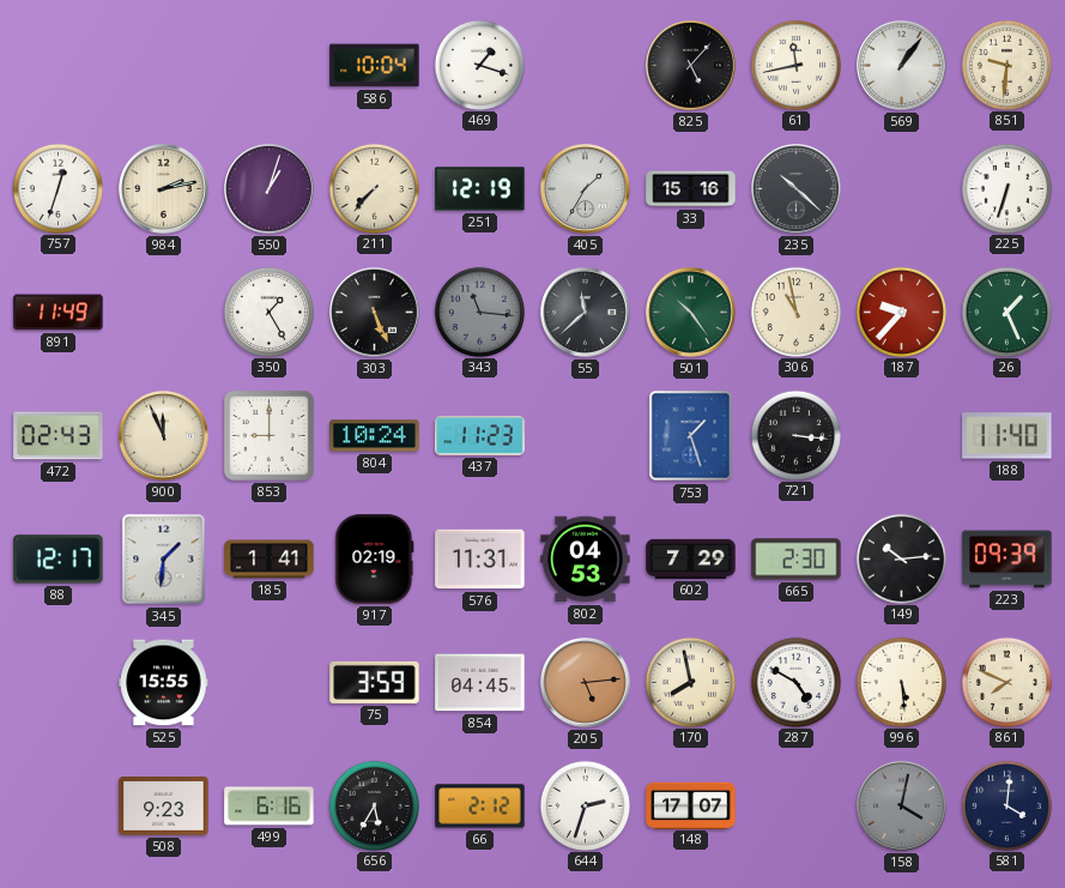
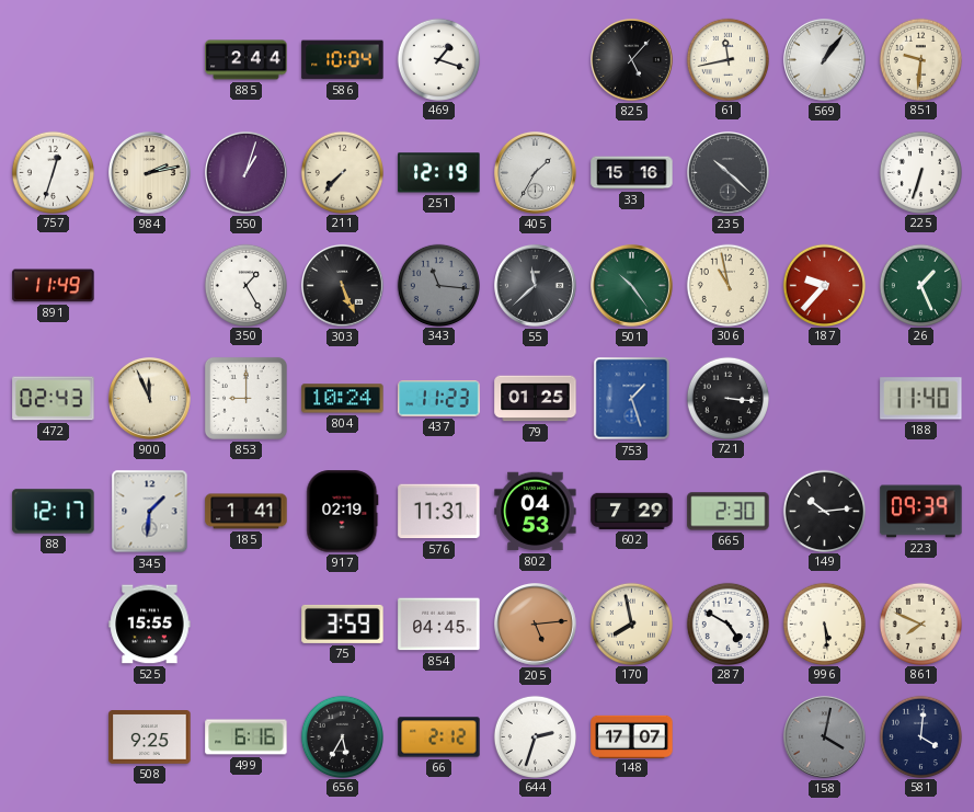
885: none -> 2:44
79: none -> 01:25
508: 9:23 -> 9:25
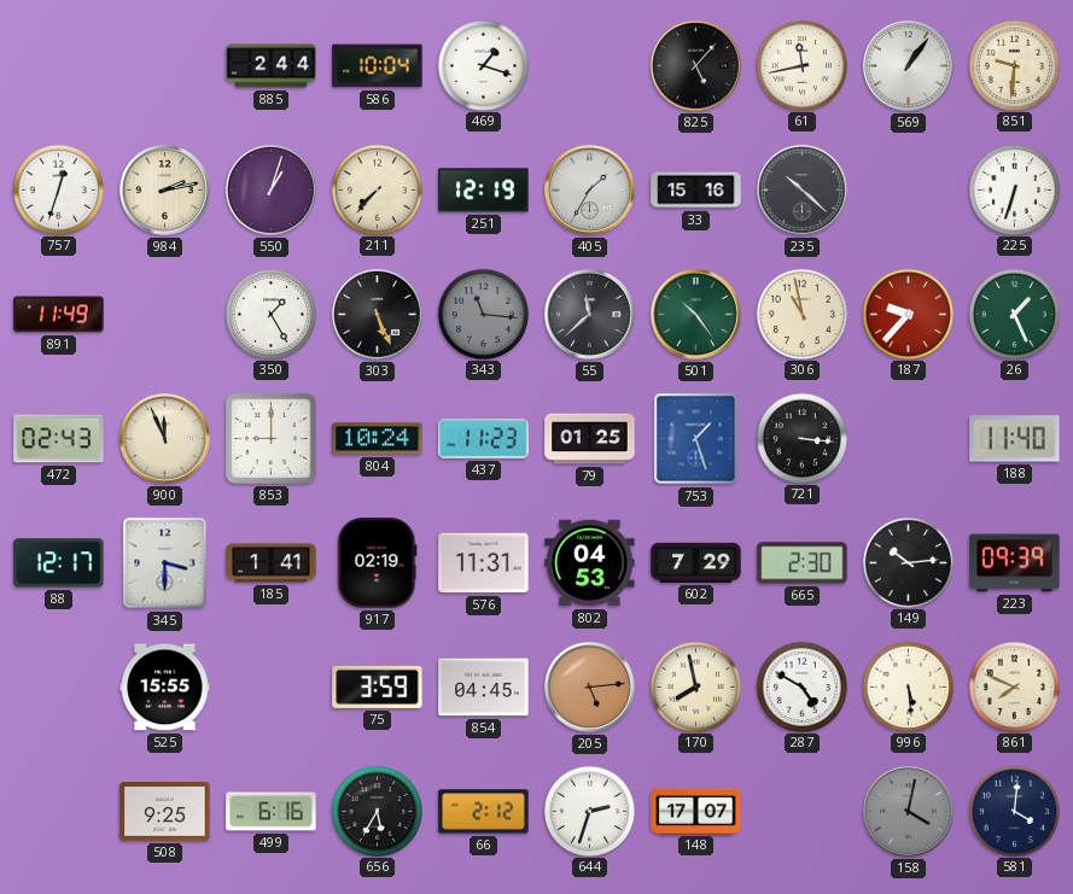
345: 1:31 -> 3:30
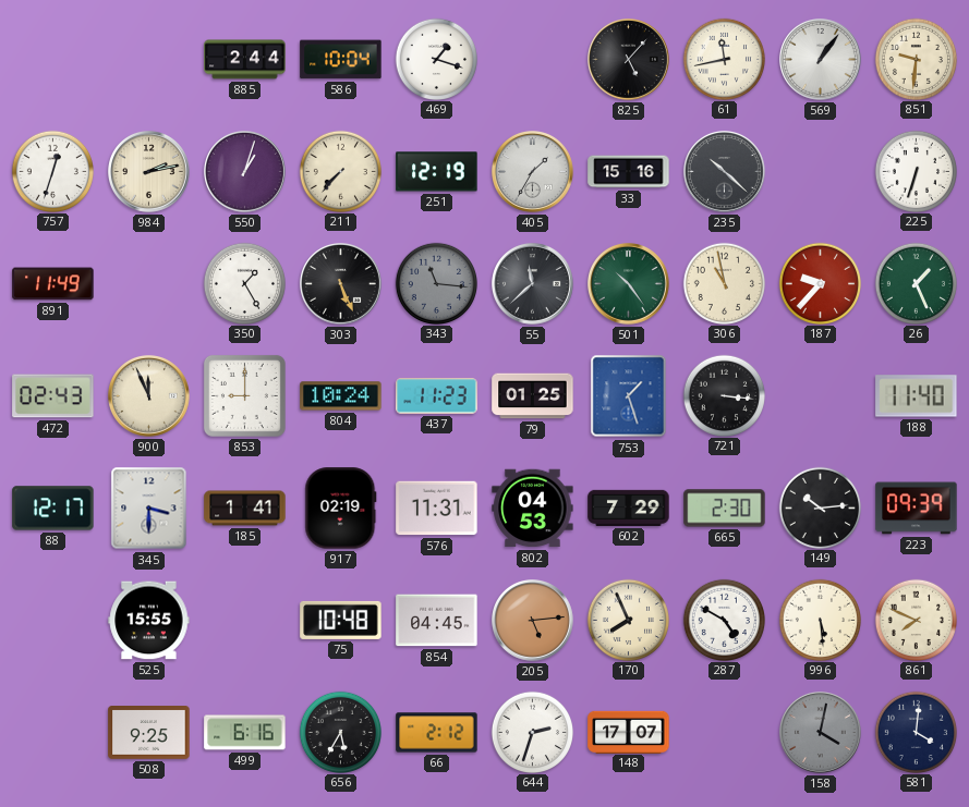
75: 3:59 -> 10:48
170: 7:58 -> 7:56
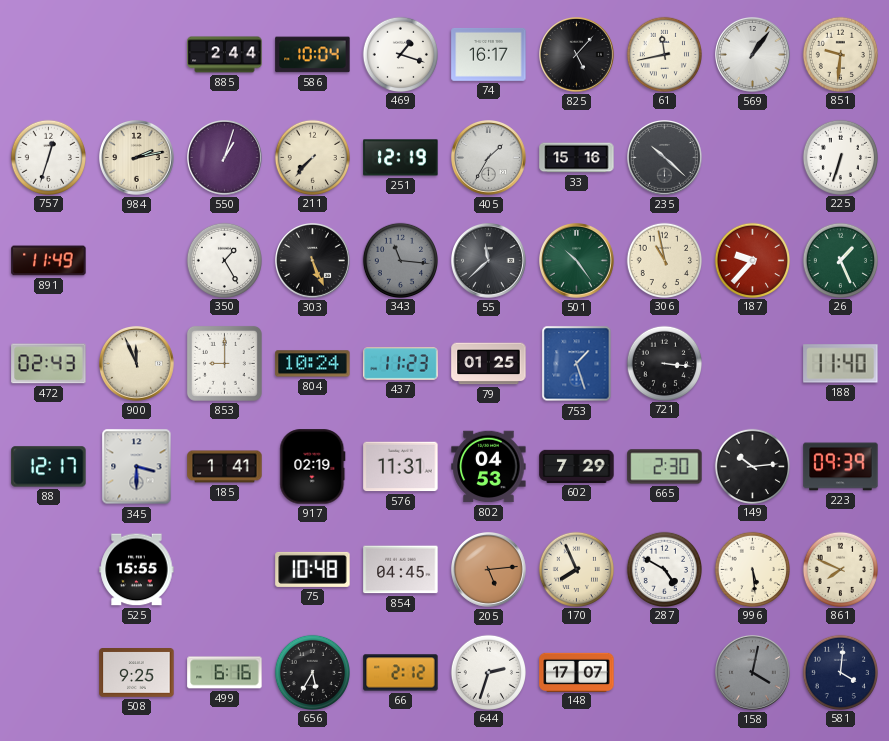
74: none -> 16:17
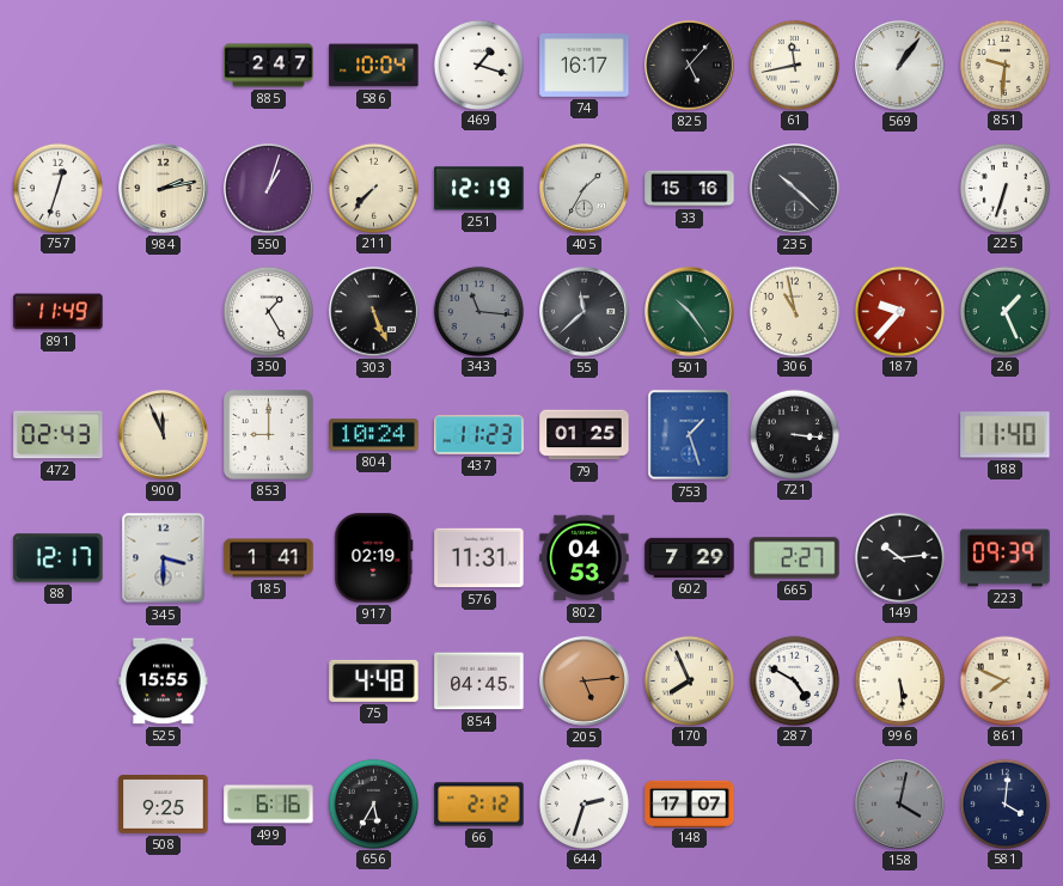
885: 2:44 -> 2:47
665: 2:30 -> 2:27
75: 10:48 -> 4:48
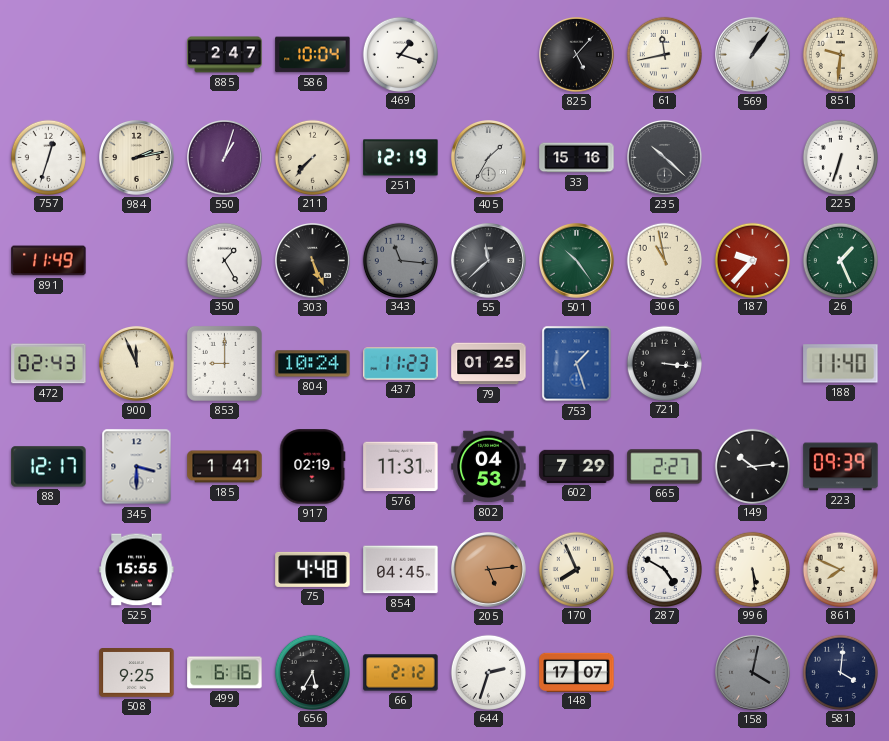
74: 16:17 -> none
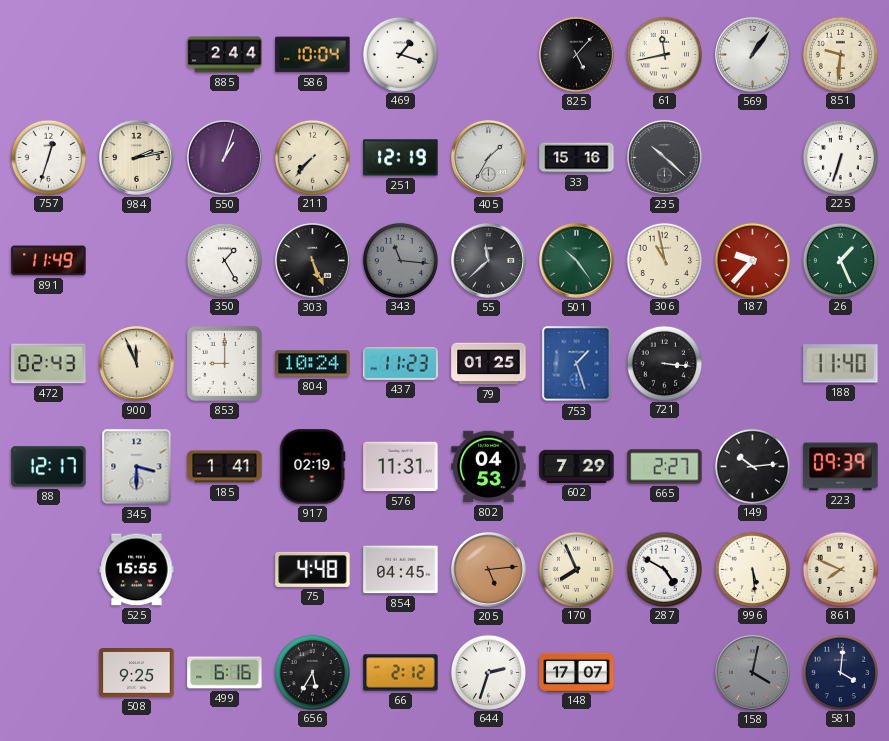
885: 2:47 -> 2:44
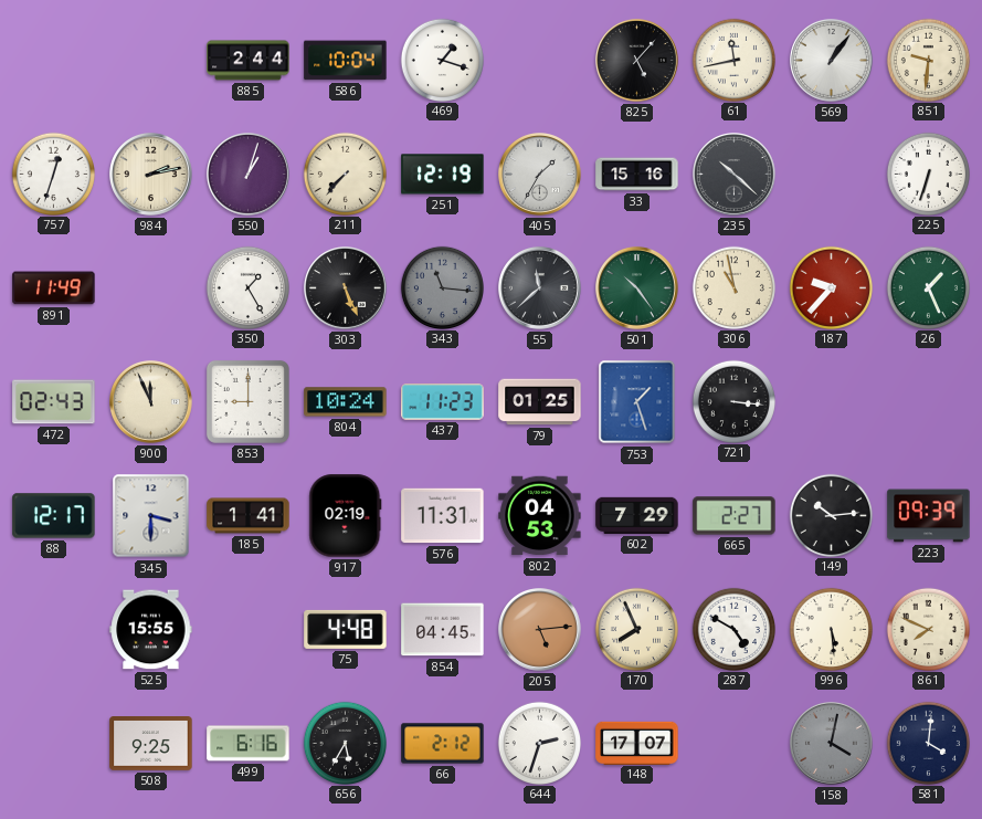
188: 11:40 -> none
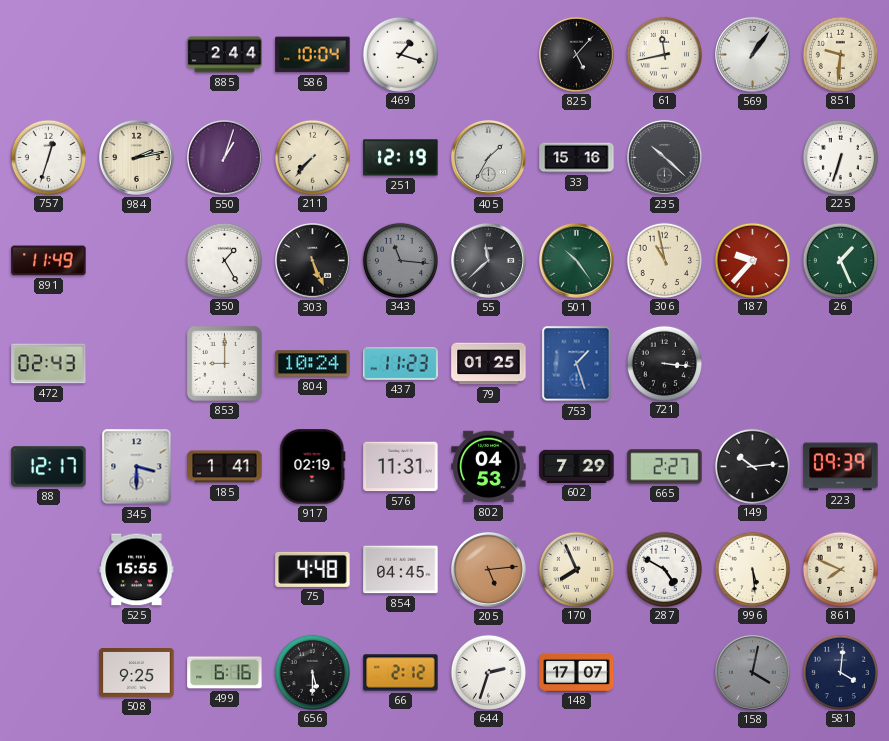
900: 11:56 -> none
656: 5:35 -> 5:30
